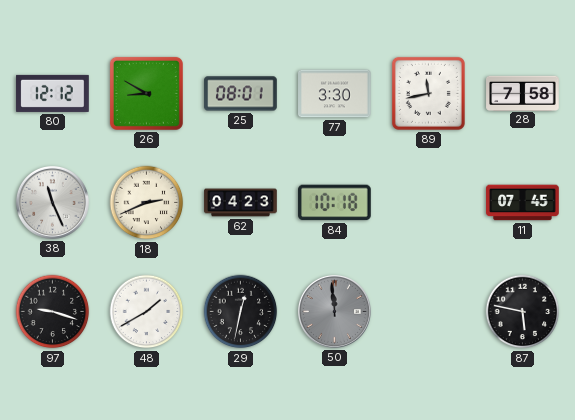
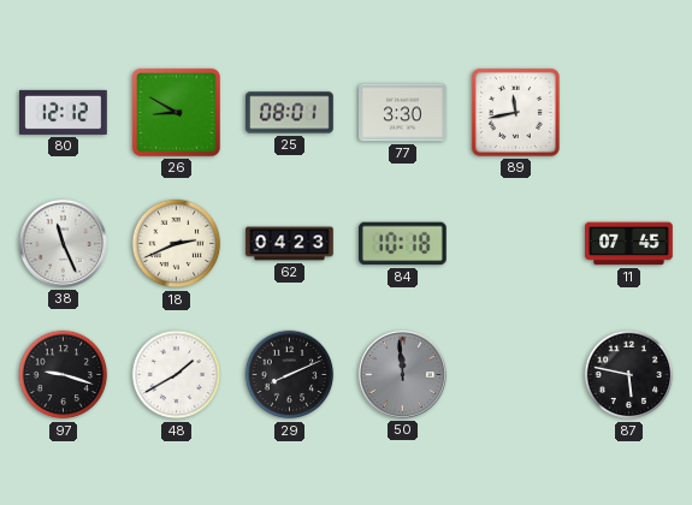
28: 7:58 -> none
29: 12:32 -> 8:11
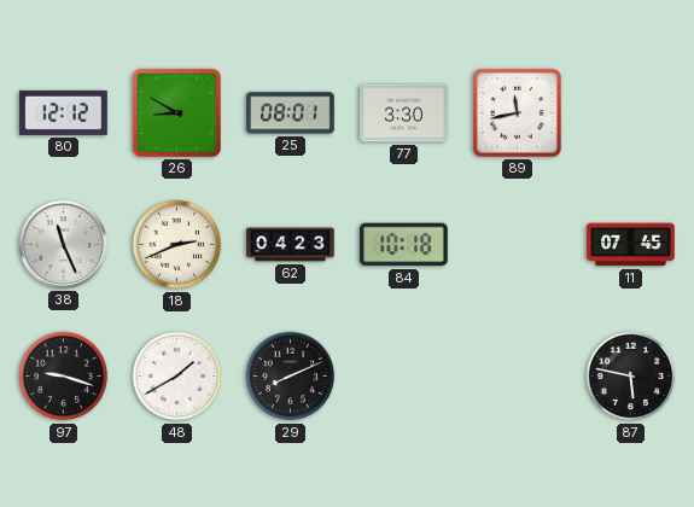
50: 11:59 -> none
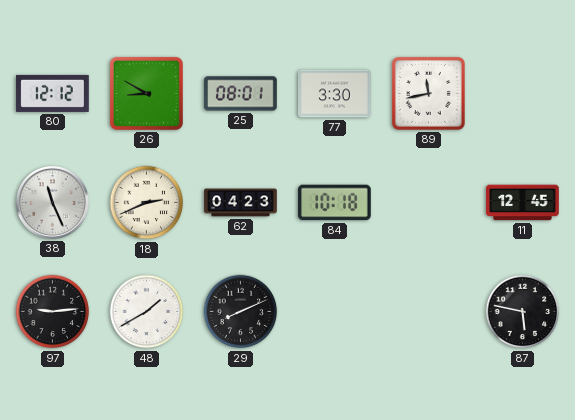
11: 07:45 -> 12:45
97: 9:18 -> 9:14
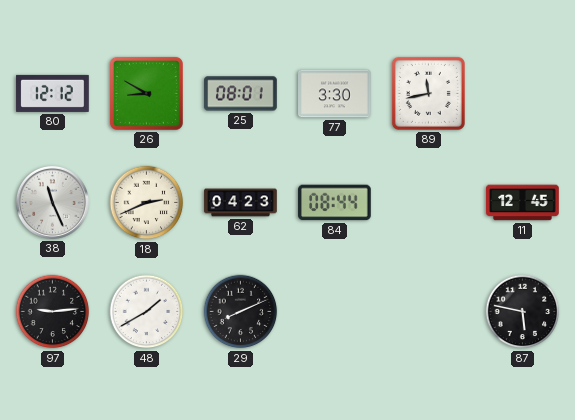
84: 10:18 -> 08:44
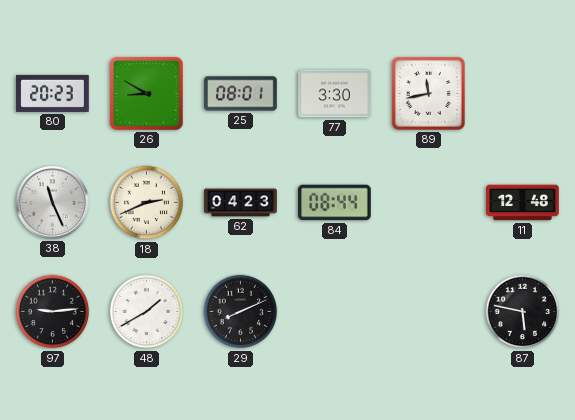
80: 12:12 -> 20:23
11: 12:45 -> 12:48
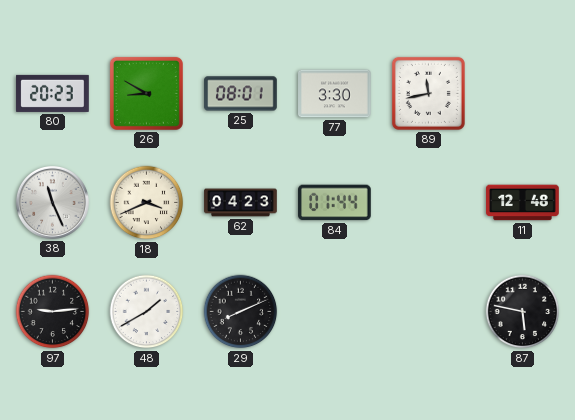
18: 2:41 -> 3:41
84: 08:44 -> 01:44
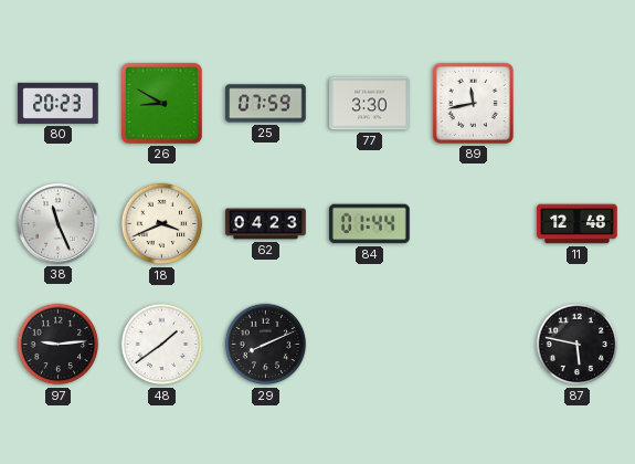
25: 08:01 -> 07:59
48: 1:40 -> 1:39
